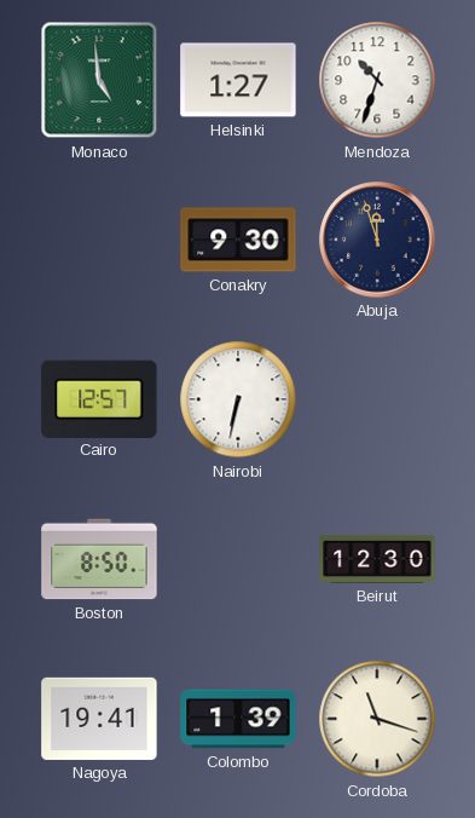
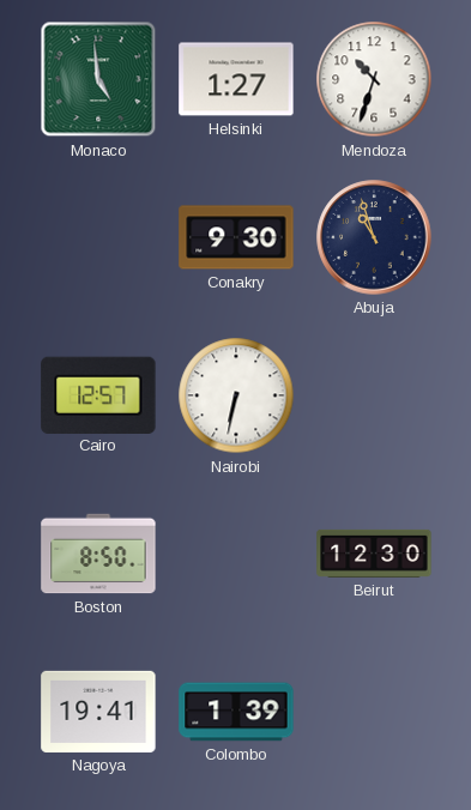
Abuja: 11:57 -> 10:57
Cordoba: 11:18 -> none
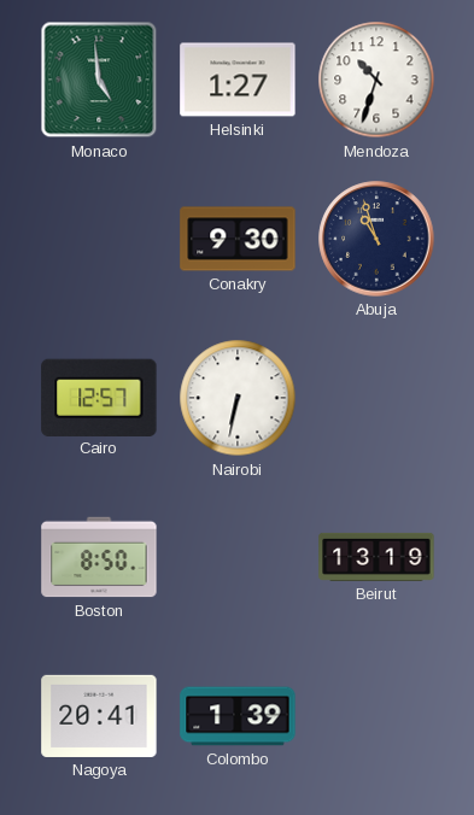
Beirut: 12:30 -> 13:19
Nagoya: 19:41 -> 20:41
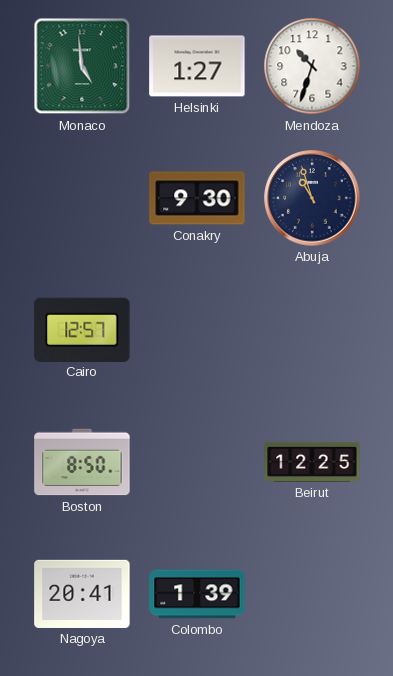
Nairobi: 6:32 -> none
Beirut: 13:19 -> 12:25
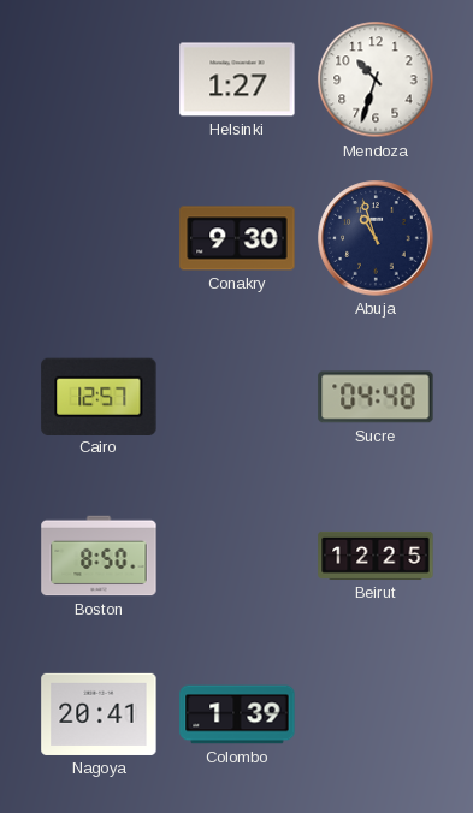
Monaco: 4:59 -> none
Sucre: none -> 04:48
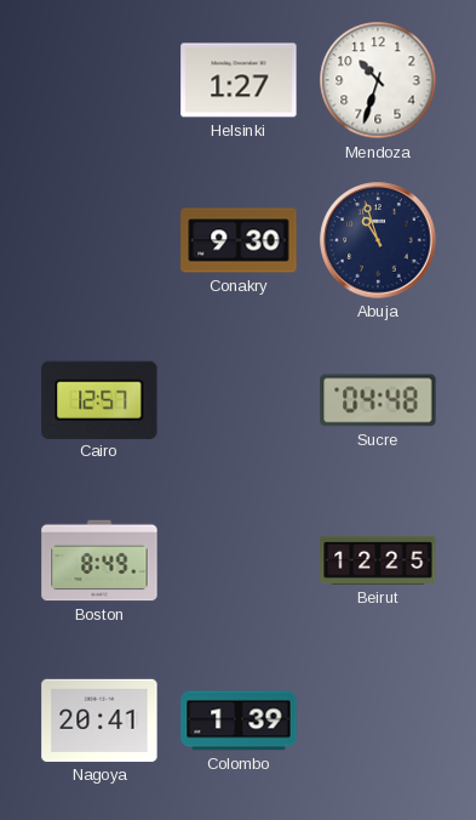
Boston: 8:50 -> 8:49
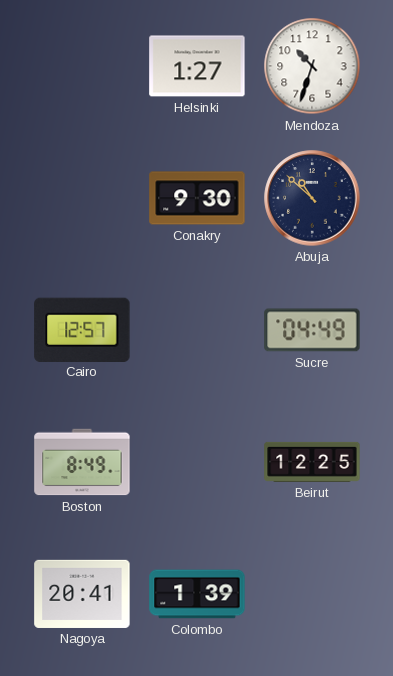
Abuja: 10:57 -> 10:52
Sucre: 04:48 -> 04:49
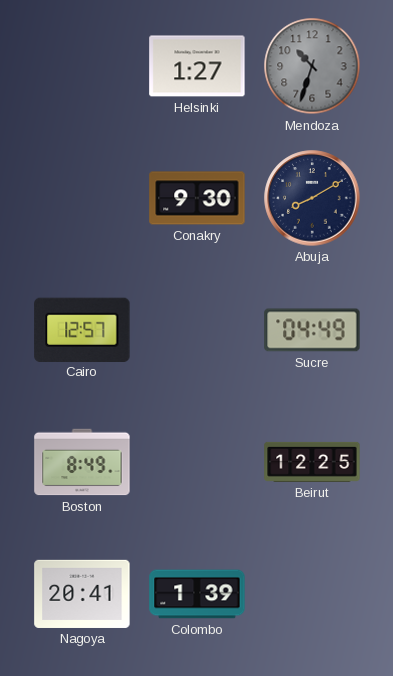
Mendoza dial: white -> grey
Abuja: 10:52 -> 8:10
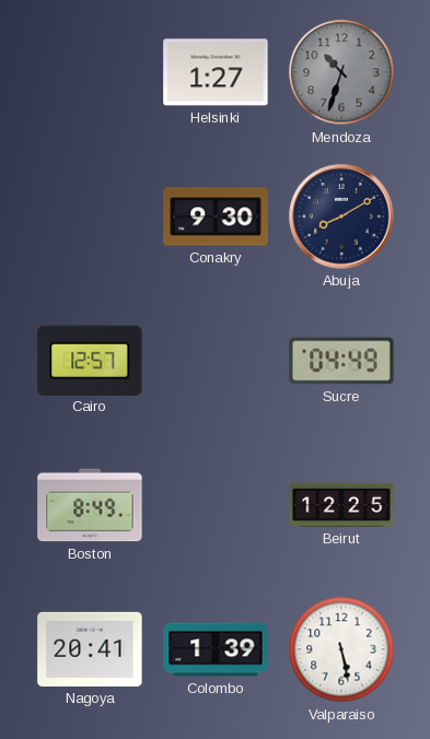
Valparaiso: none -> 5:28
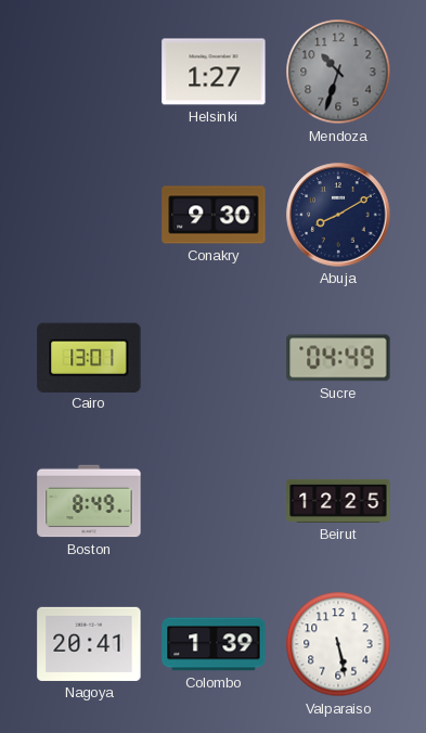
Cairo: 12:57 -> 13:01
